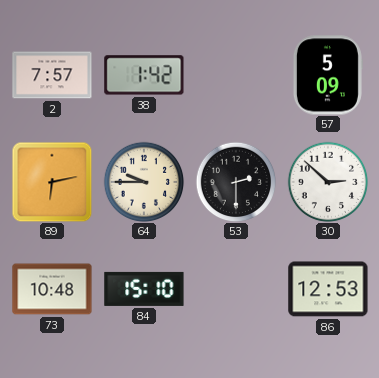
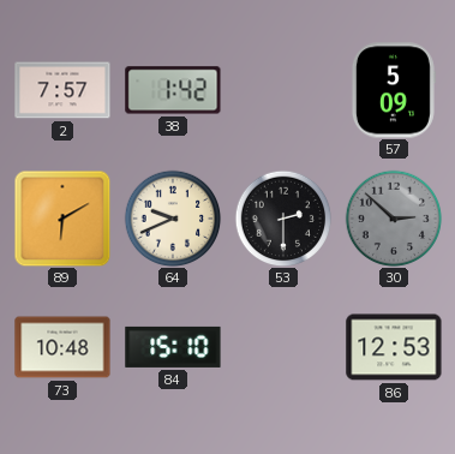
89: 6:13 -> 6:10
64: 9:45 -> 9:41
30 dial: white -> grey
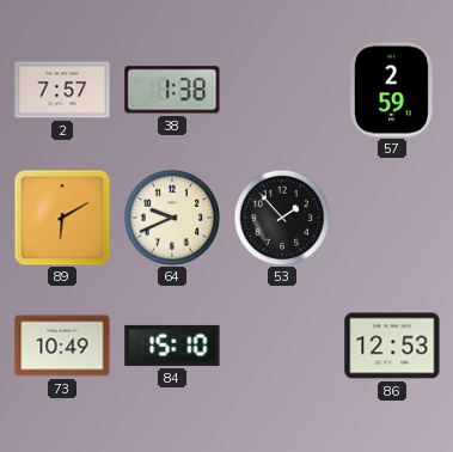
38: 1:42 -> 1:38
57: 5:09 -> 2:59
53: 2:30 -> 1:53
30: 2:52 -> none
73: 10:48 -> 10:49
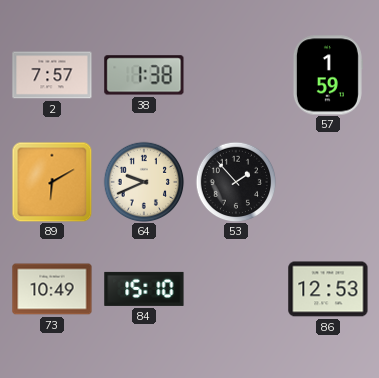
57: 2:59 -> 1:59
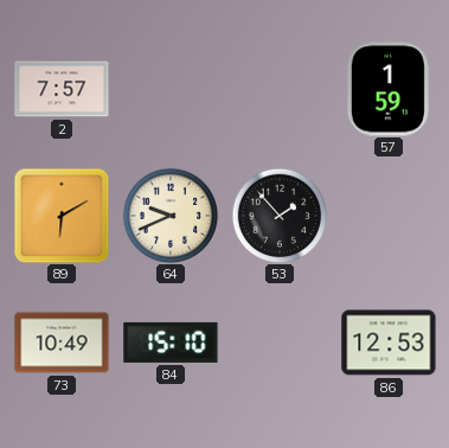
38: 1:38 -> none
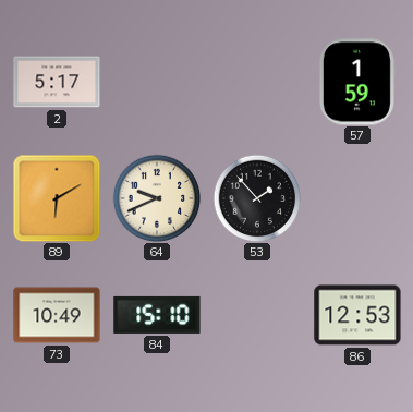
2: 7:57 -> 5:17
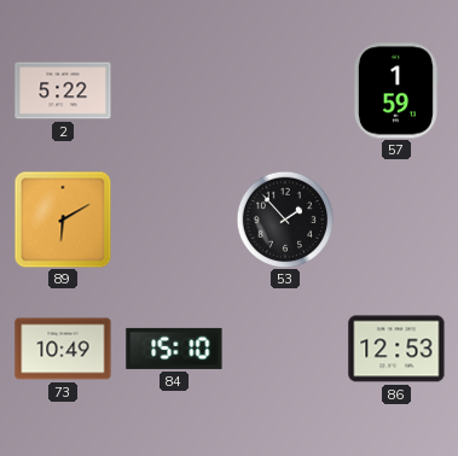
2: 5:17 -> 5:22
64: 9:41 -> none
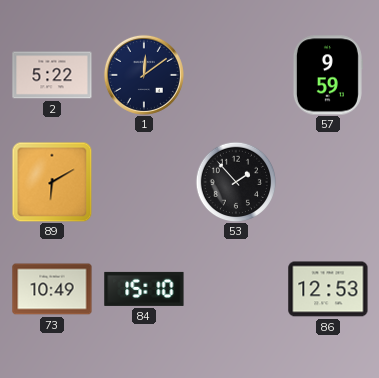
1: none -> 12:09
57: 1:59 -> 9:59
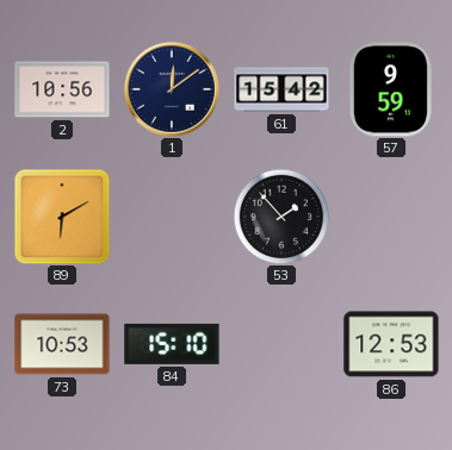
2: 5:22 -> 10:56
61: none -> 15:42
73: 10:49 -> 10:53
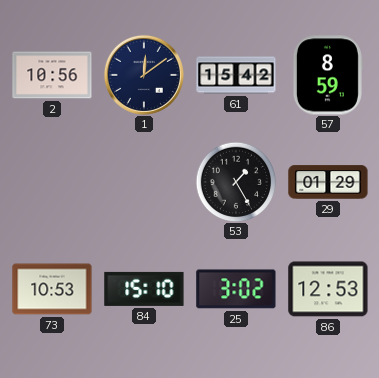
57: 9:59 -> 8:59
89: 6:10 -> none
53: 1:53 -> 1:25
29: none -> 01:29
25: none -> 3:02
